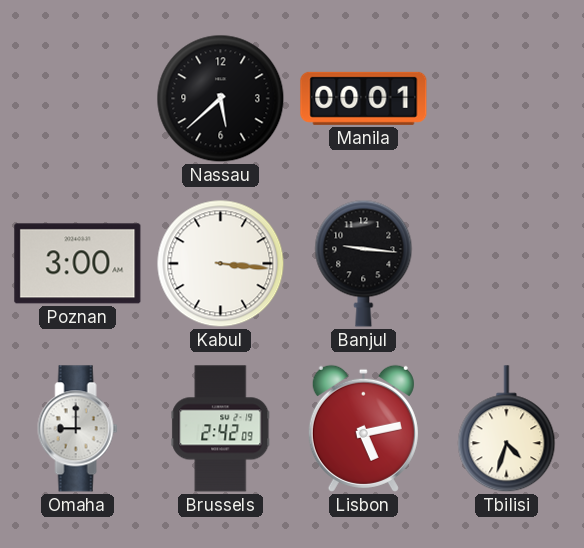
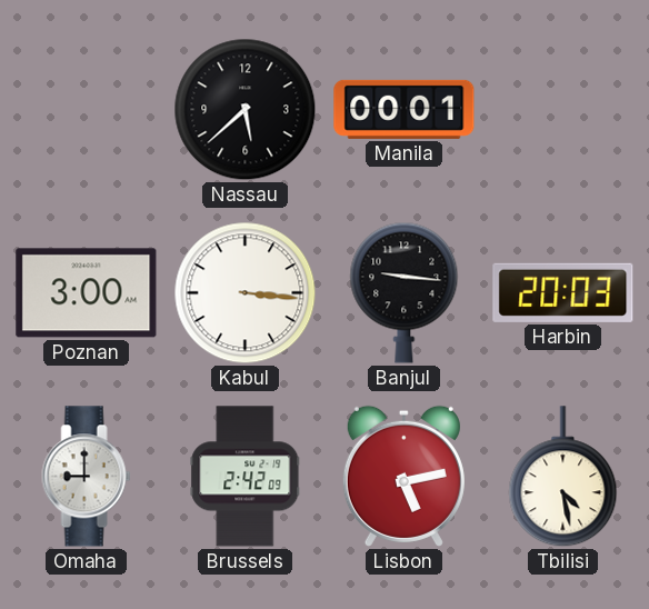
Harbin: none -> 20:03
Tbilisi: 4:33 -> 4:28
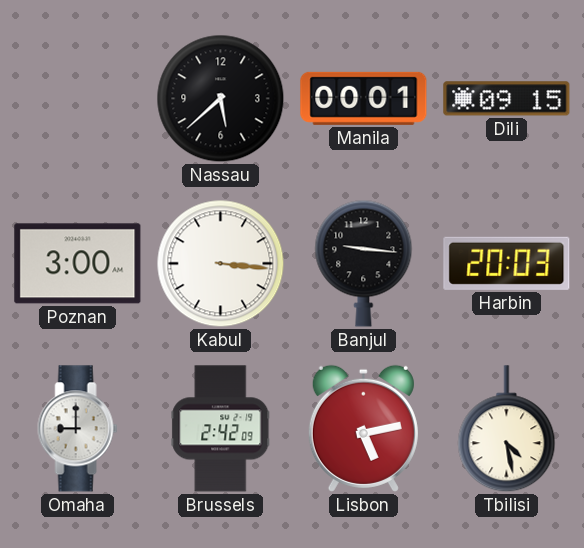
Dili: none -> 09:15
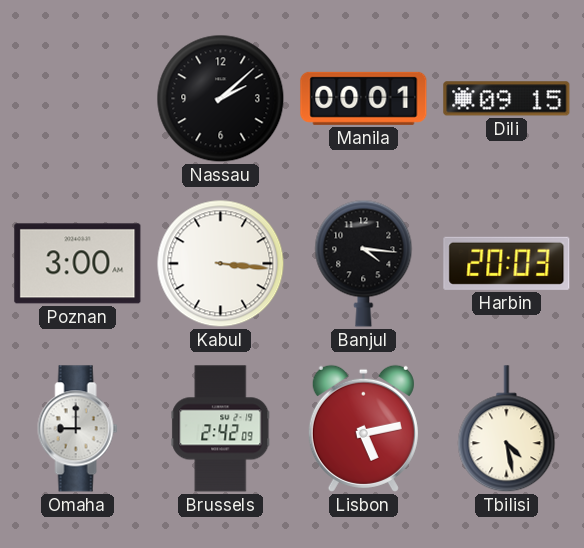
Nassau: 5:38 -> 2:08
Banjul: 9:16 -> 4:16
